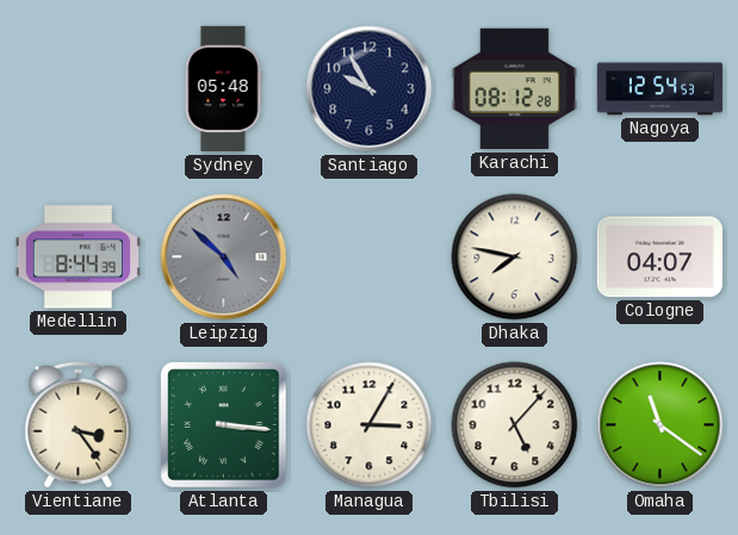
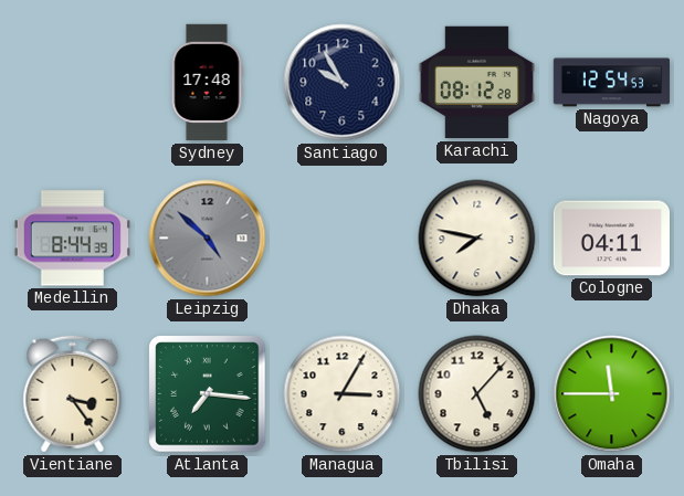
Sydney: 05:48 -> 17:48
Cologne: 04:07 -> 04:11
Atlanta: 3:16 -> 7:16
Omaha: 11:21 -> 11:45
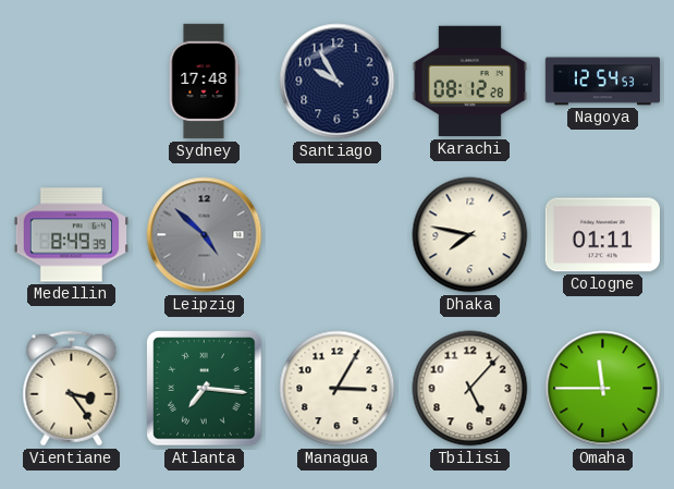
Medellin: 8:44 -> 8:49
Cologne: 04:11 -> 01:11
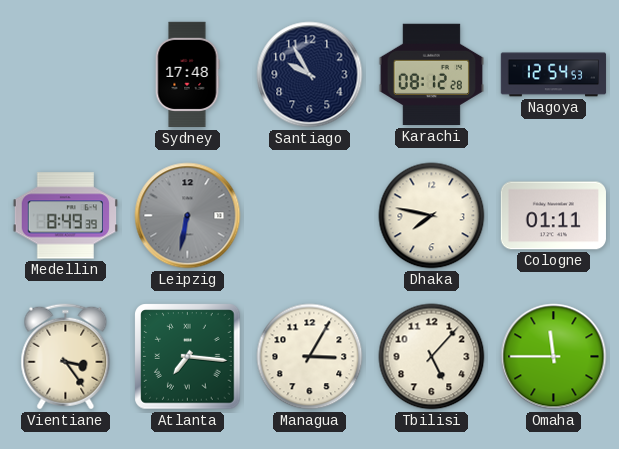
Leipzig: 4:52 -> 6:32
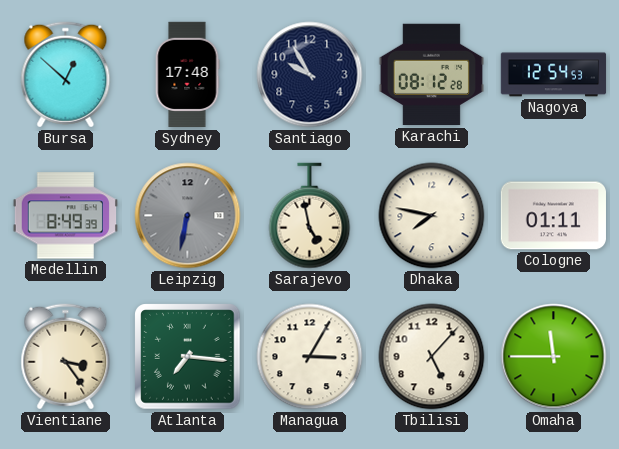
Bursa: none -> 12:52
Sarajevo: none -> 4:58
